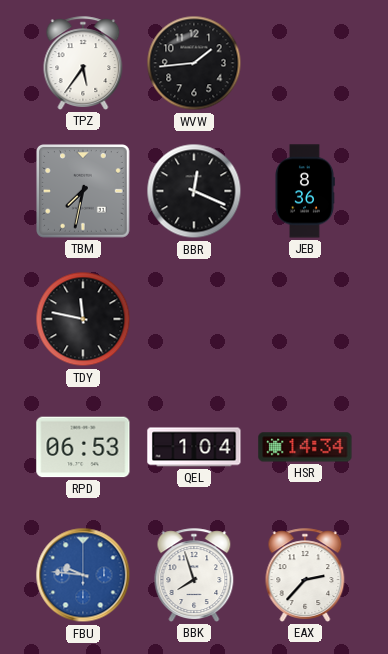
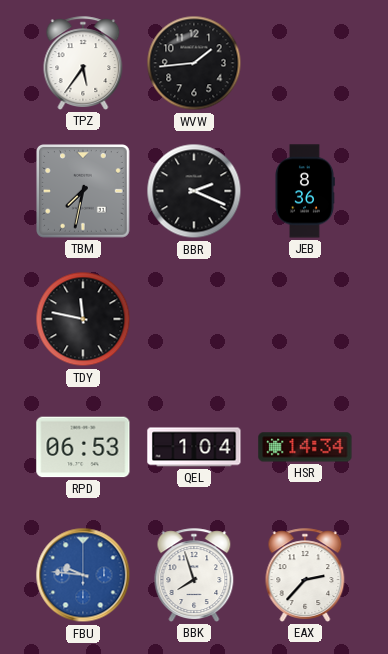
BBR: 12:19 -> 2:19
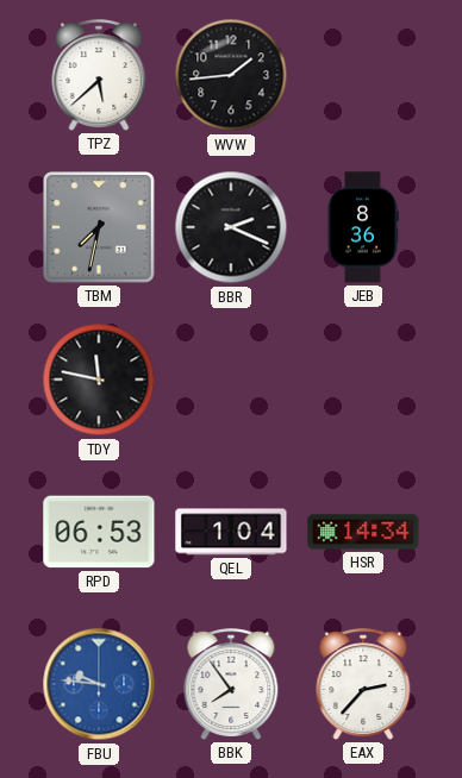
TPZ: 5:36 -> 5:38
BBK: 7:57 -> 7:54
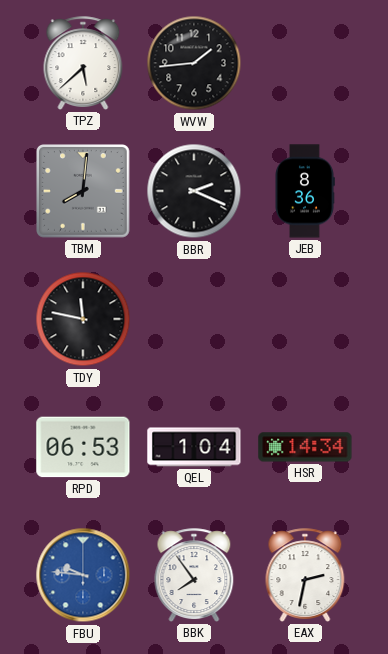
TBM: 7:32 -> 8:01
EAX: 2:37 -> 2:32
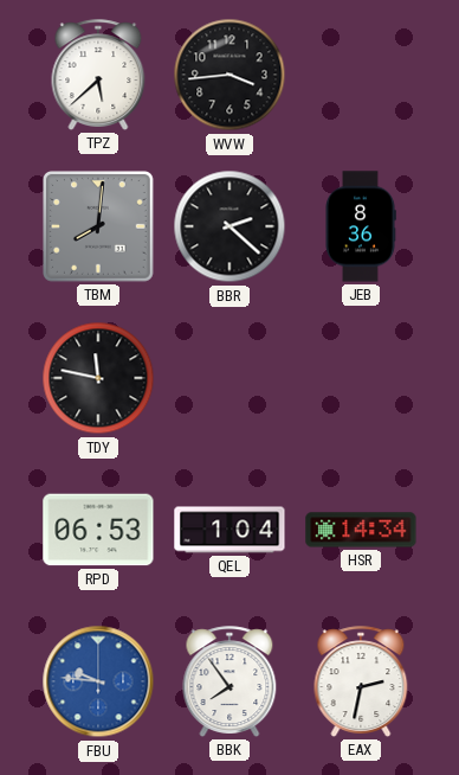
WVW: 1:44 -> 3:44
BBR: 2:19 -> 2:22
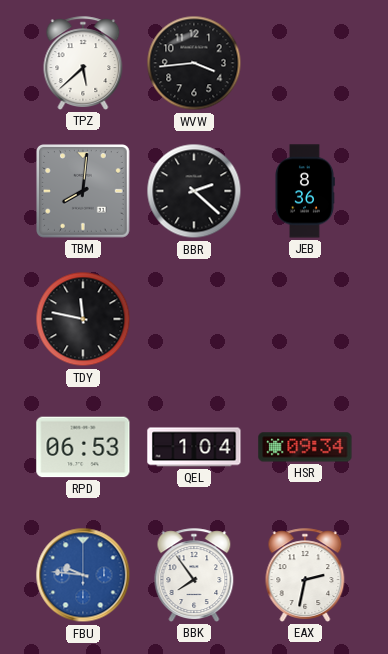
HSR: 14:34 -> 09:34
